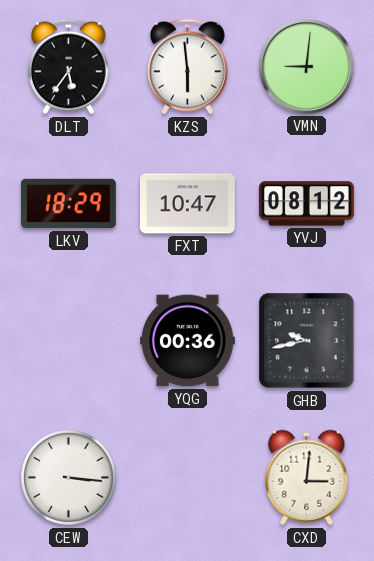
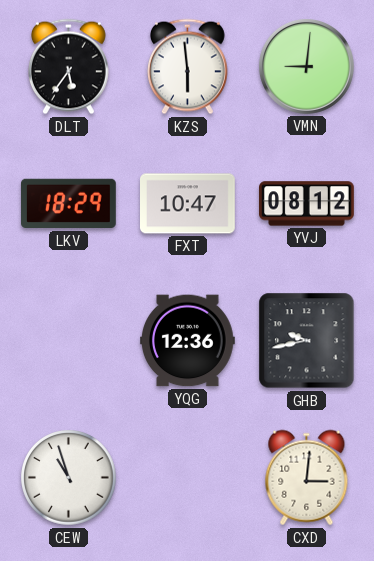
YQG: 00:36 -> 12:36
CEW: 3:16 -> 10:57
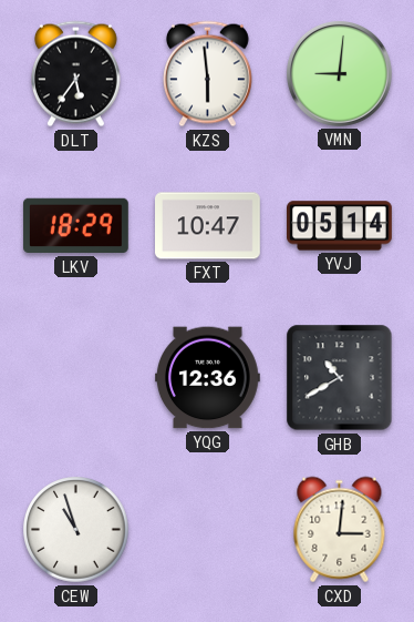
YVJ: 08:12 -> 05:14
GHB: 9:43 -> 10:40
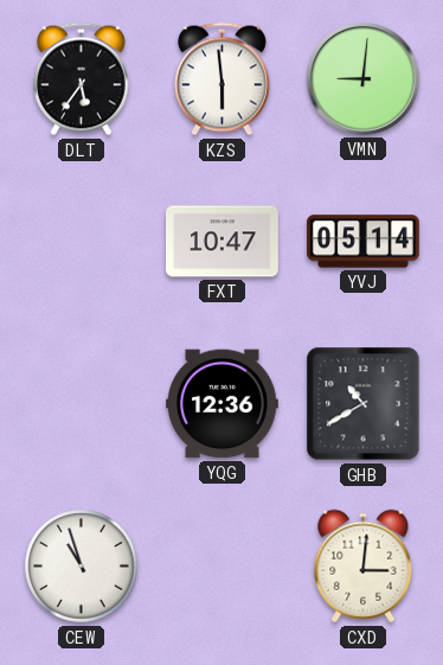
LKV: 18:29 -> none
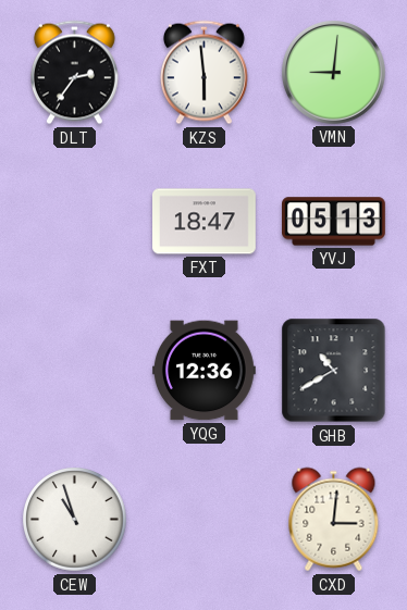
DLT: 5:36 -> 2:36
FXT: 10:47 -> 18:47
YVJ: 05:14 -> 05:13
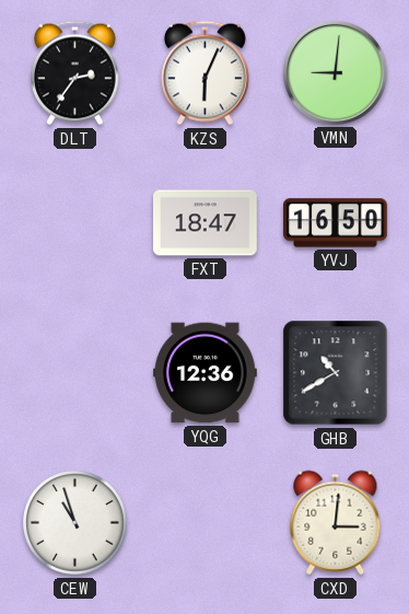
KZS: 5:59 -> 6:04
YVJ: 05:13 -> 16:50
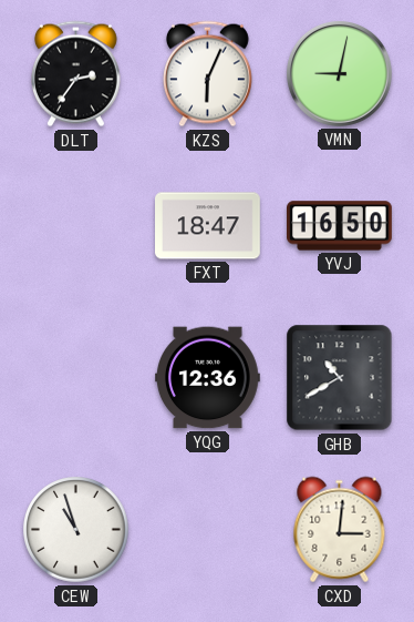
VMN: 9:01 -> 9:02
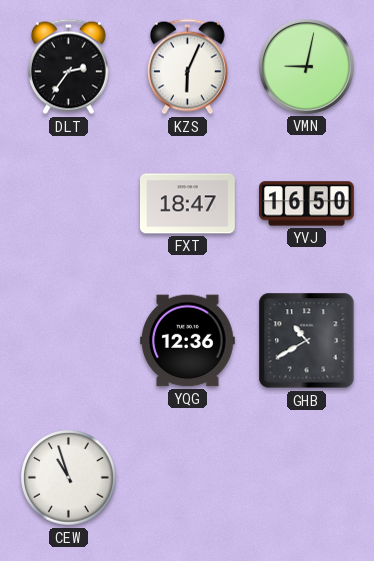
CXD: 3:01 -> none
